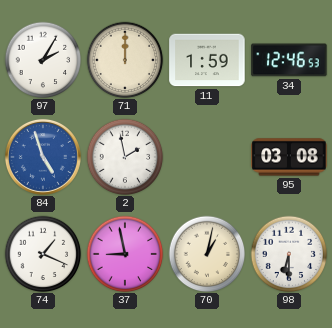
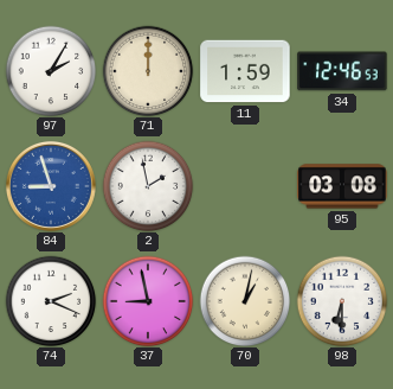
84: 4:57 -> 8:57
74: 1:19 -> 2:19
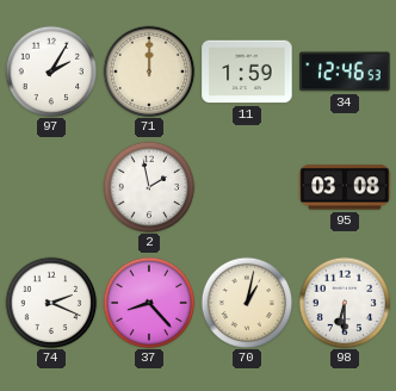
84: 8:57 -> none
37: 8:58 -> 8:23
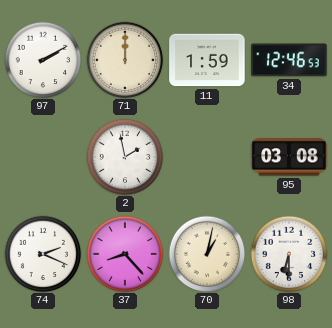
97: 2:05 -> 2:10
